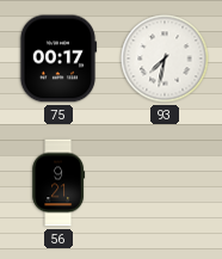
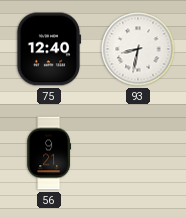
75: 00:17 -> 12:40
93: 7:32 -> 8:32
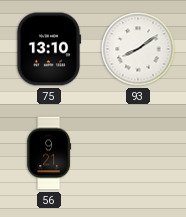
75: 12:40 -> 13:10
93: 8:32 -> 8:09
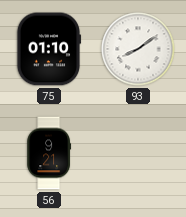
75: 13:10 -> 01:10
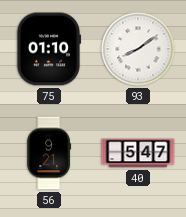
40: none -> 5:47
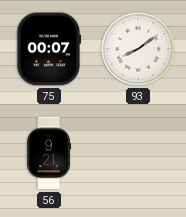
75: 01:10 -> 00:07
40: 5:47 -> none
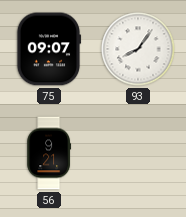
75: 00:07 -> 09:07
93: 8:09 -> 8:06
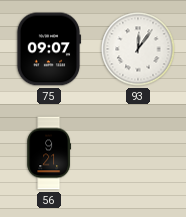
93: 8:06 -> 12:06
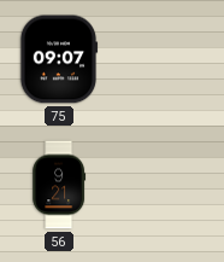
93: 12:06 -> none
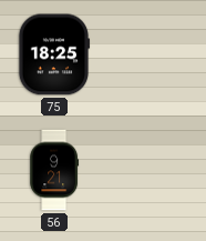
75: 09:07 -> 18:25
